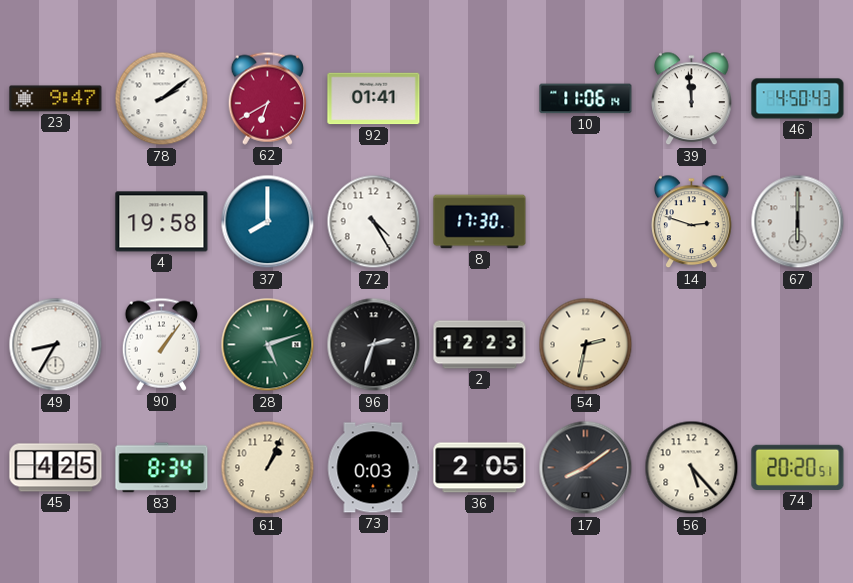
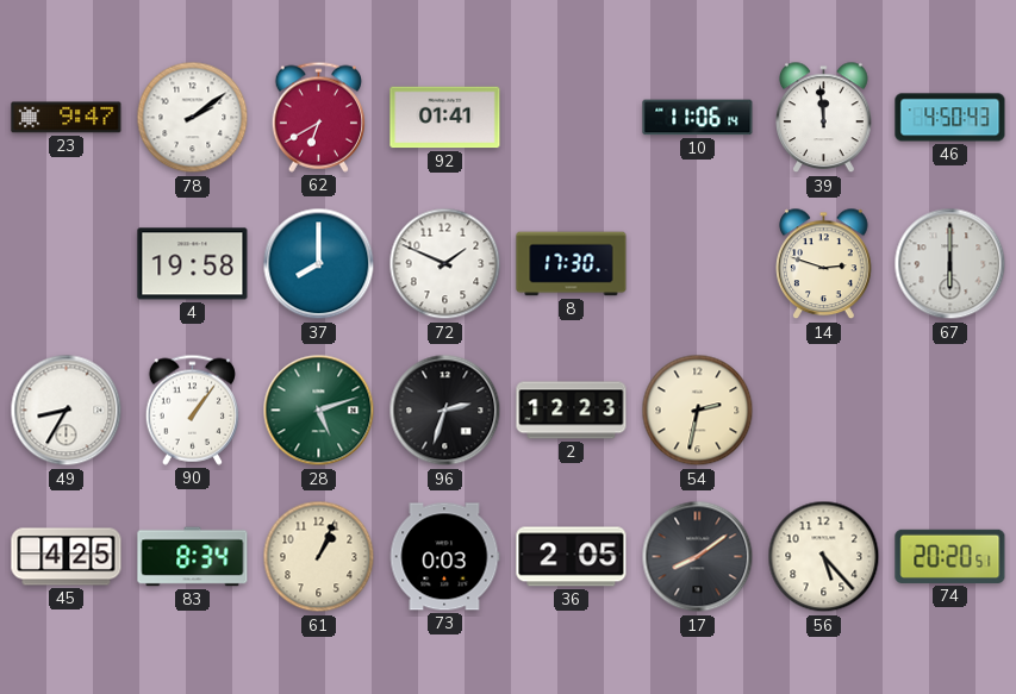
72: 4:25 -> 1:49
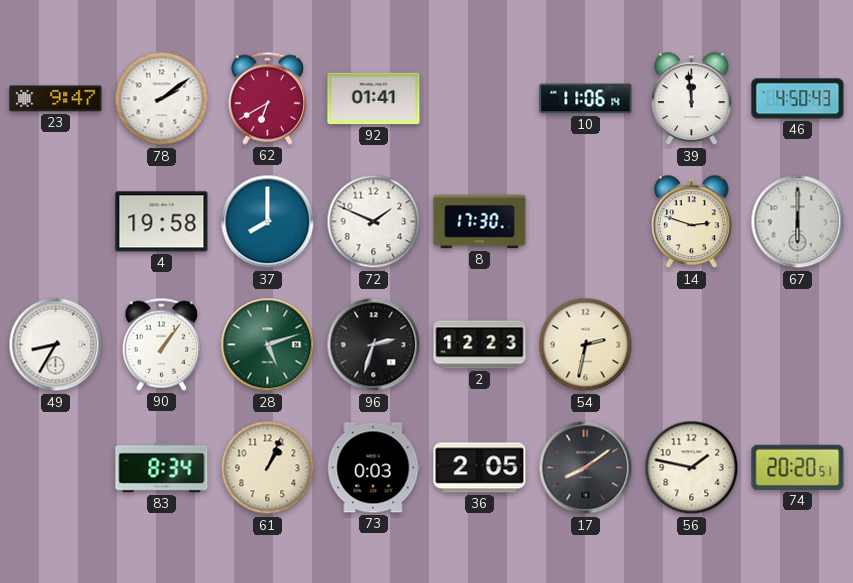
45: 4:25 -> none
56: 5:23 -> 1:47
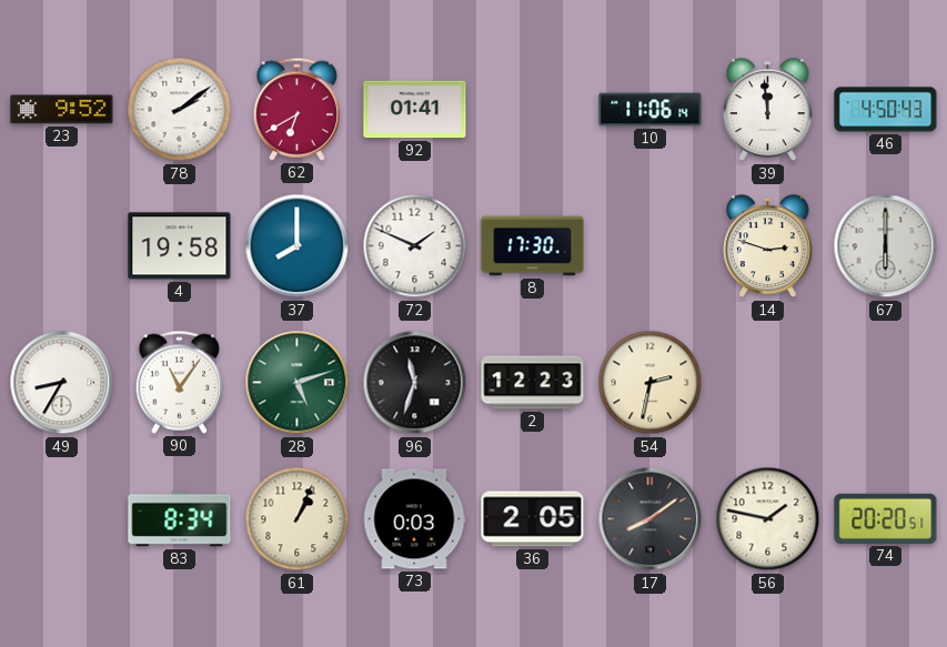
23: 9:47 -> 9:52
90: 1:06 -> 11:06
96: 2:33 -> 11:33
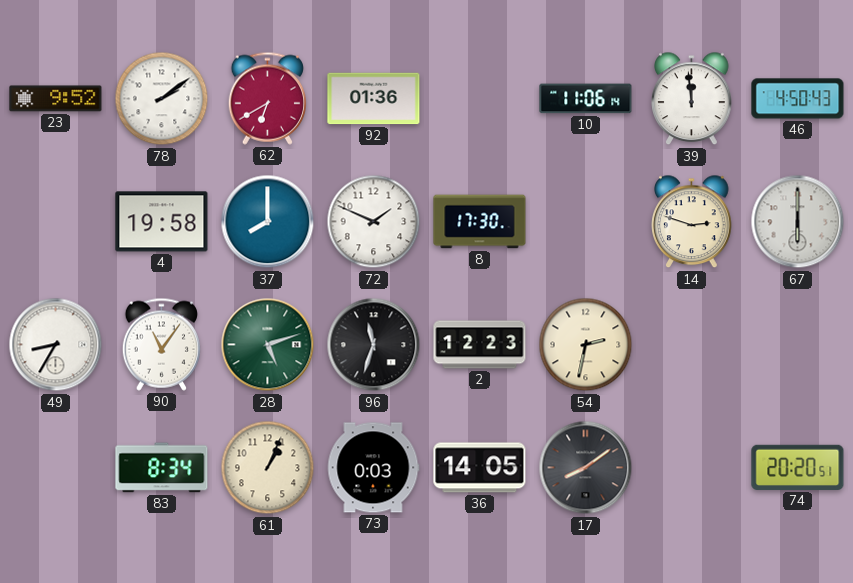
92: 01:41 -> 01:36
36: 2:05 -> 14:05
56: 1:47 -> none
